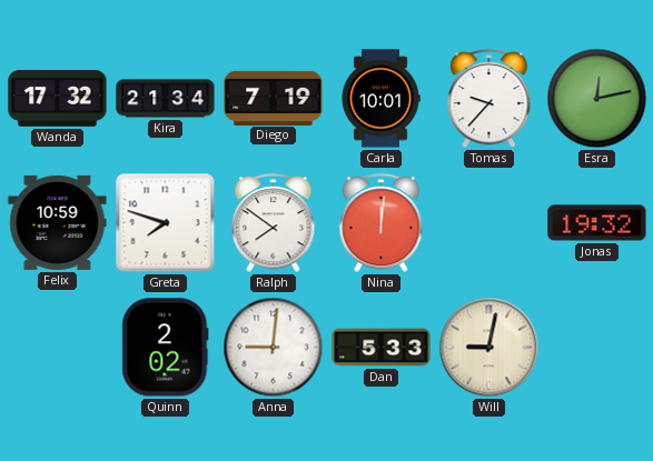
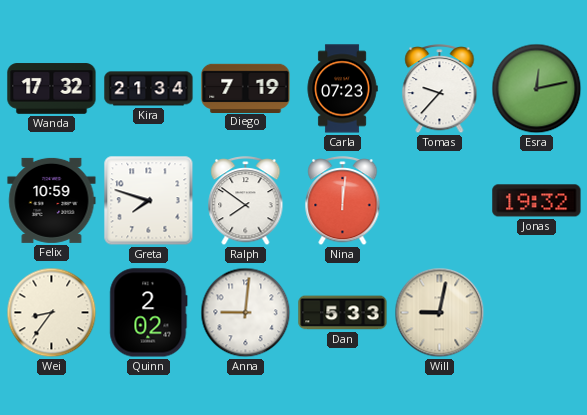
Carla: 10:01 -> 07:23
Wei: none -> 8:36
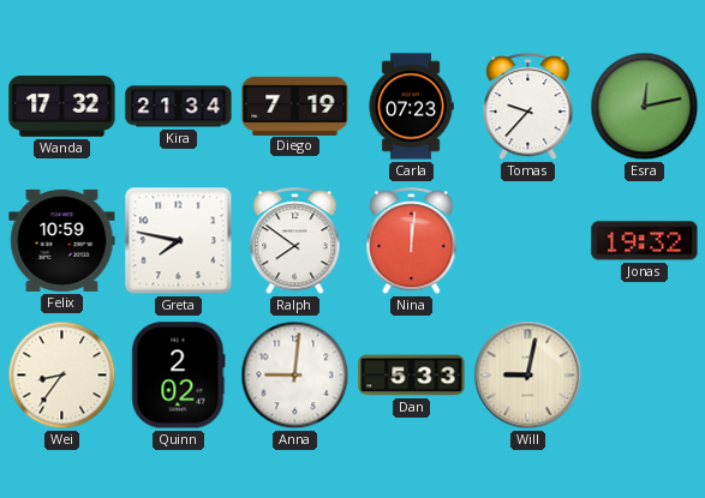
Greta: 7:48 -> 7:47
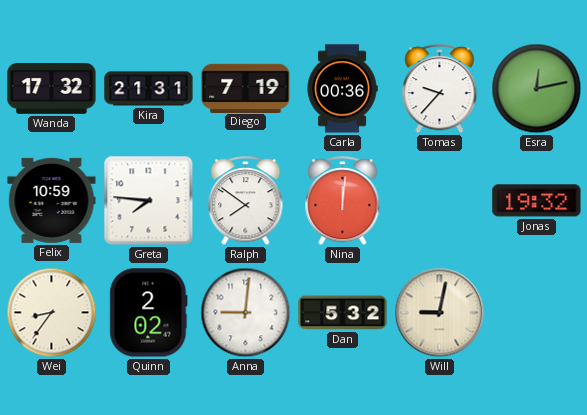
Kira: 21:34 -> 21:31
Carla: 07:23 -> 00:36
Greta: 7:47 -> 7:46
Dan: 5:33 -> 5:32
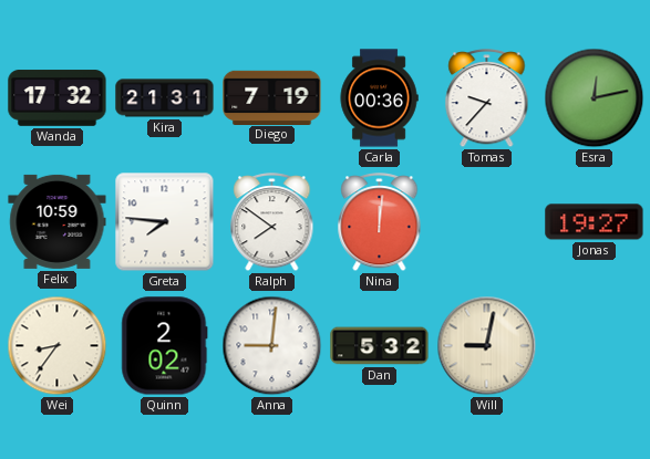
Jonas: 19:32 -> 19:27
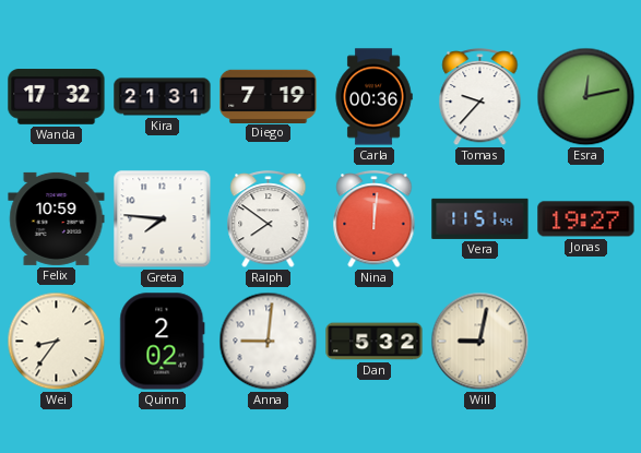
Vera: none -> 11:51
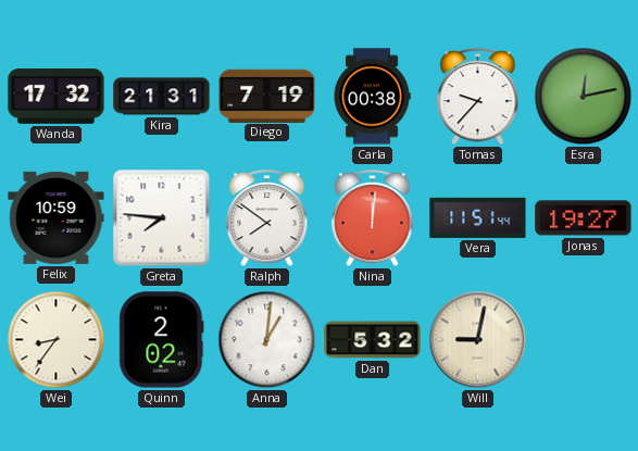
Carla: 00:36 -> 00:38
Anna: 9:01 -> 1:01
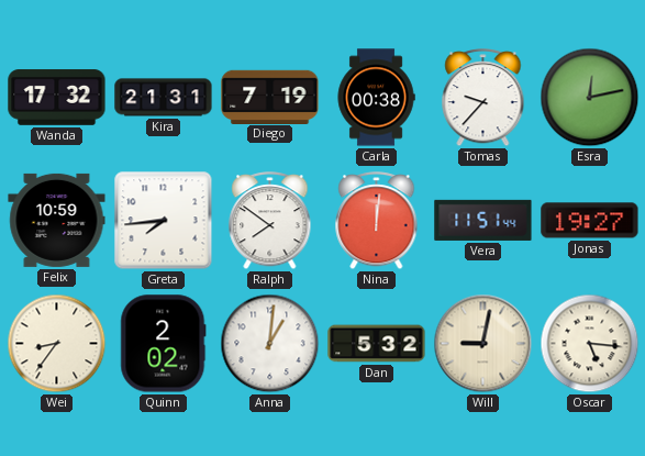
Greta: 7:46 -> 7:44
Oscar: none -> 5:16
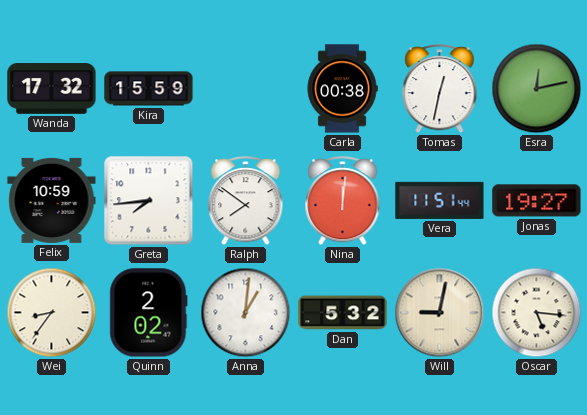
Kira: 21:31 -> 15:59
Diego: 7:19 -> none
Tomas: 9:37 -> 12:32
